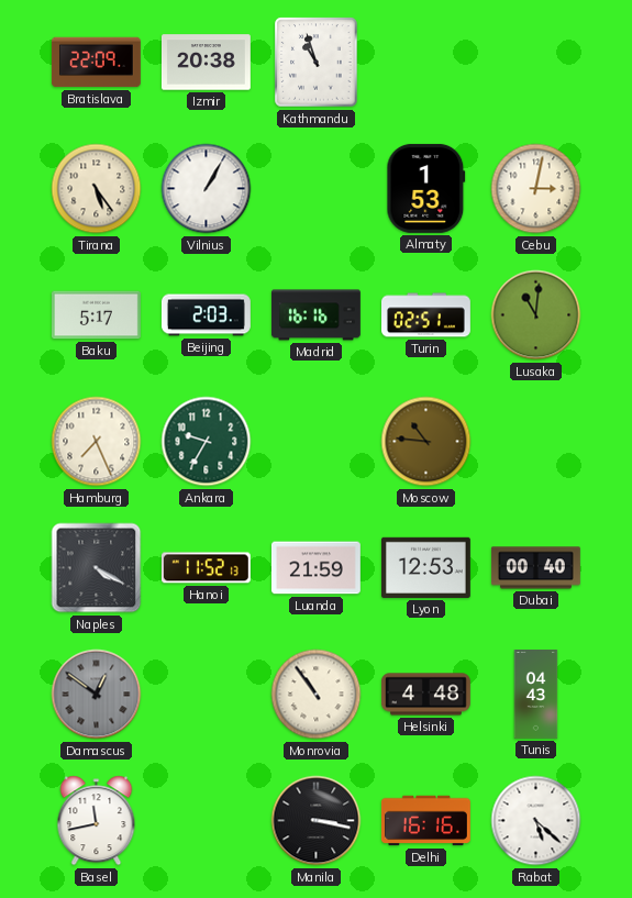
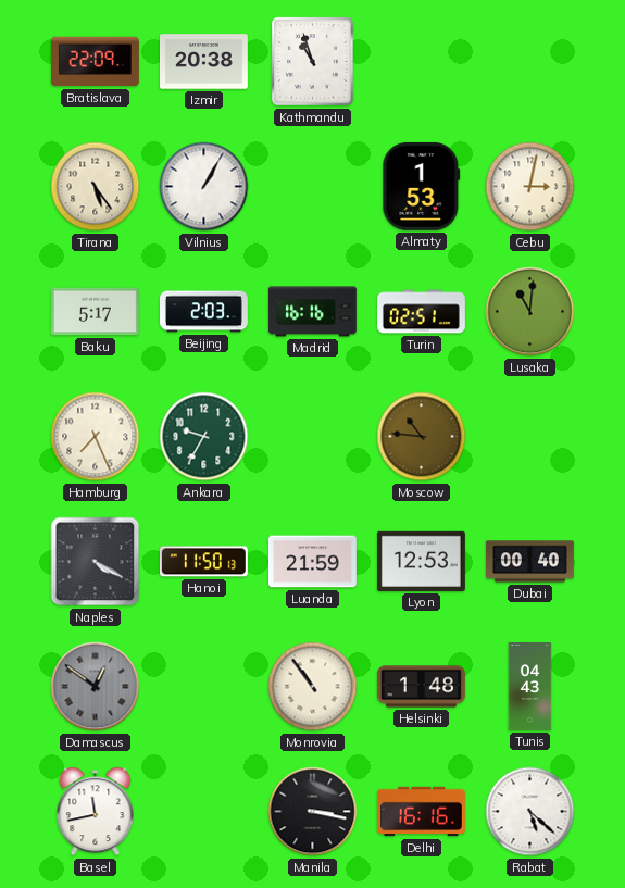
Hanoi: 11:52 -> 11:50
Helsinki: 4:48 -> 1:48
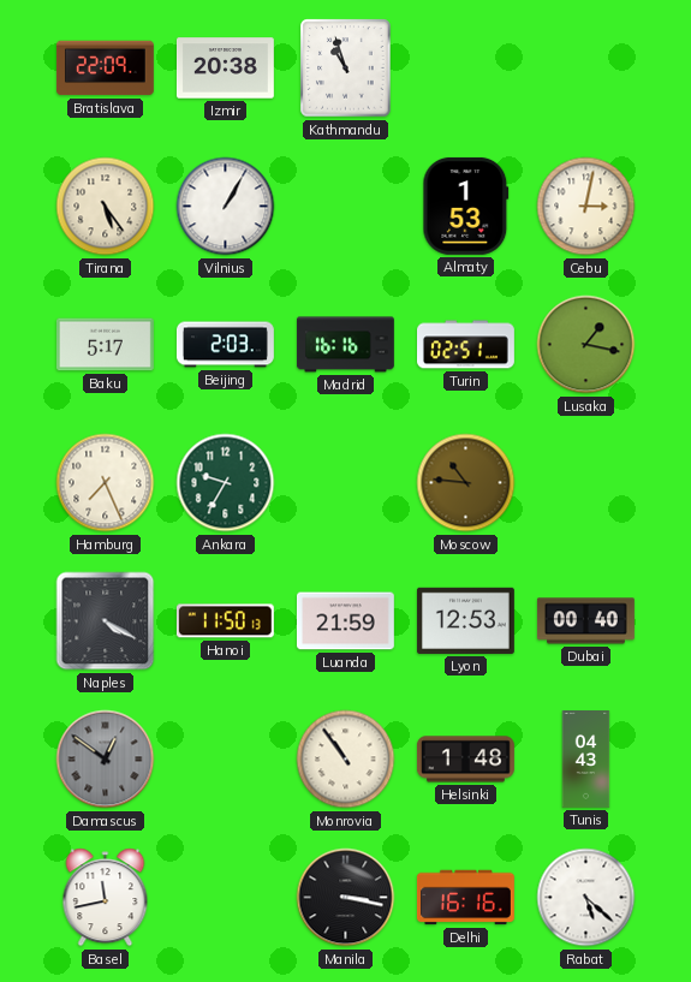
Lusaka: 11:01 -> 1:17
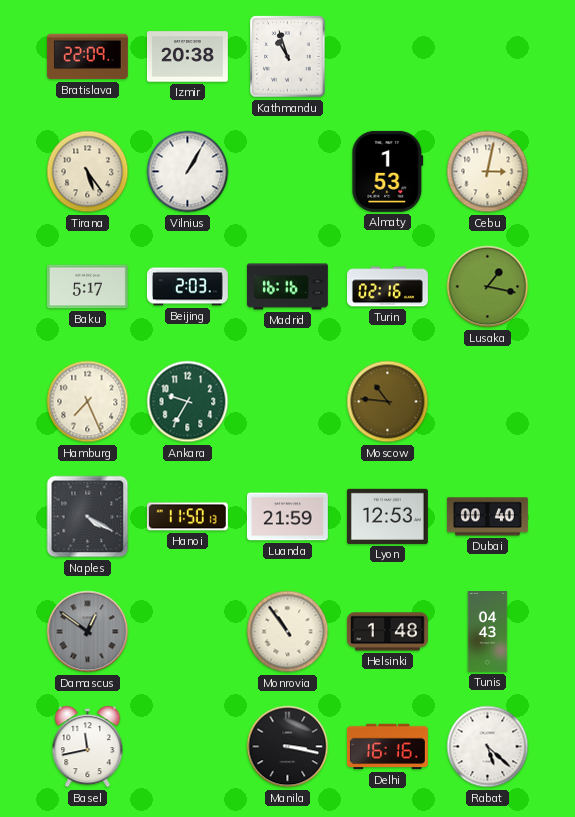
Turin: 02:51 -> 02:16
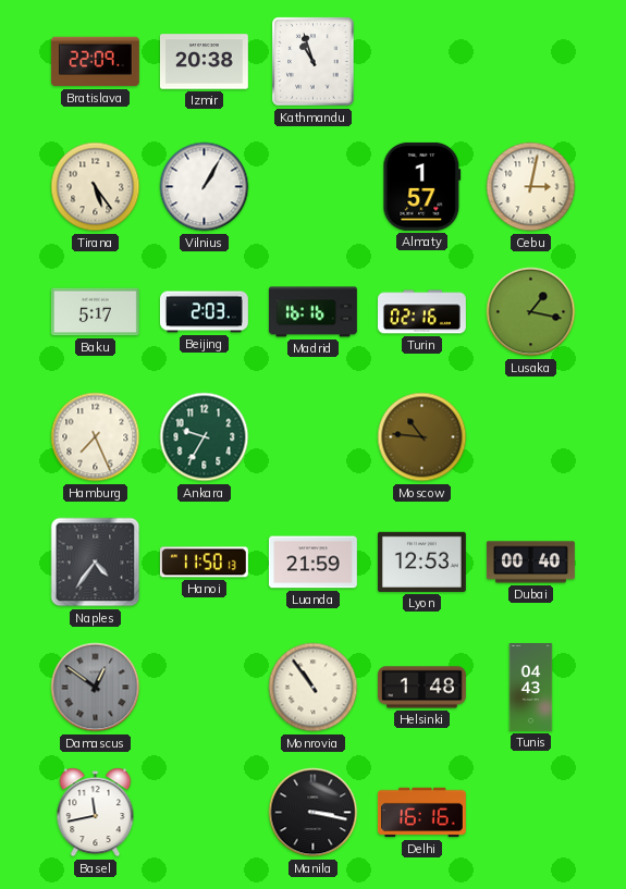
Almaty: 1:53 -> 1:57
Naples: 4:20 -> 4:36
Rabat: 5:22 -> none
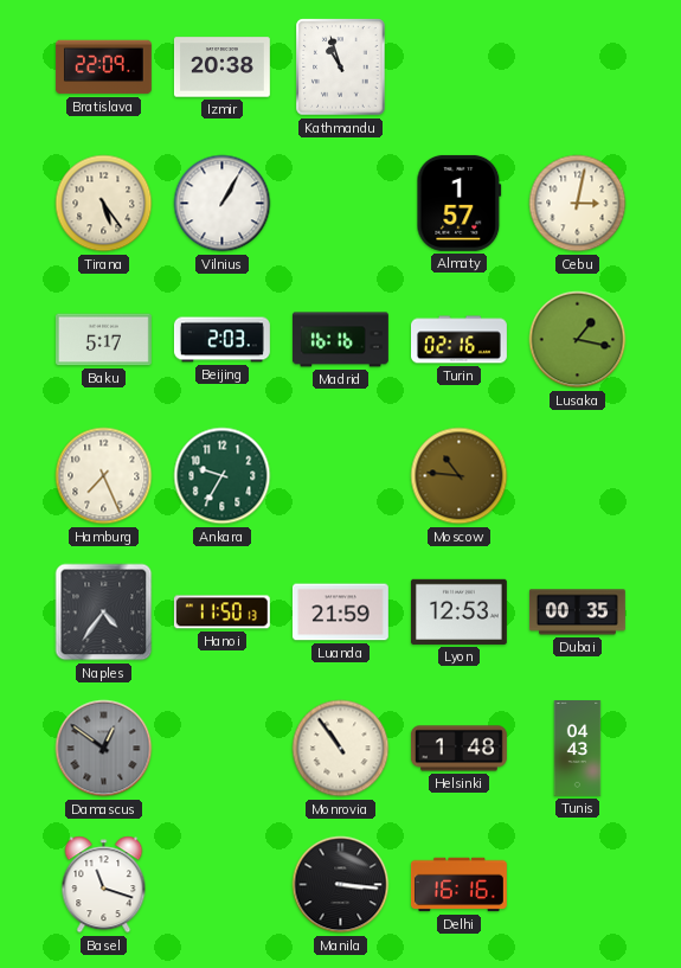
Dubai: 00:40 -> 00:35
Basel: 11:43 -> 11:18
Manila: 3:17 -> 3:16
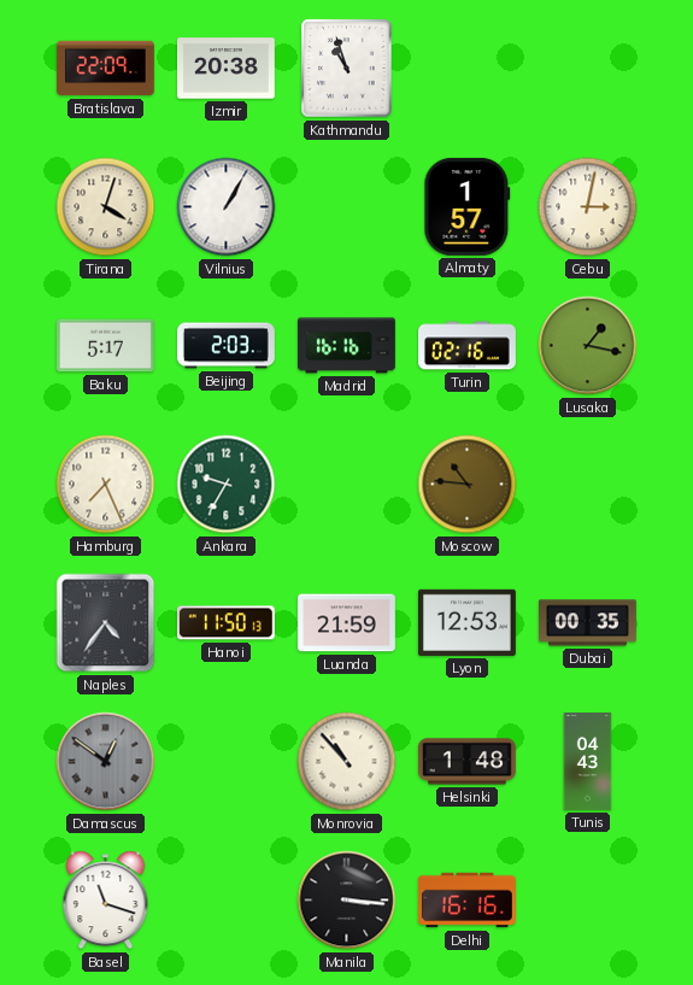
Tirana: 5:24 -> 4:03
Monrovia: 10:54 -> 10:53
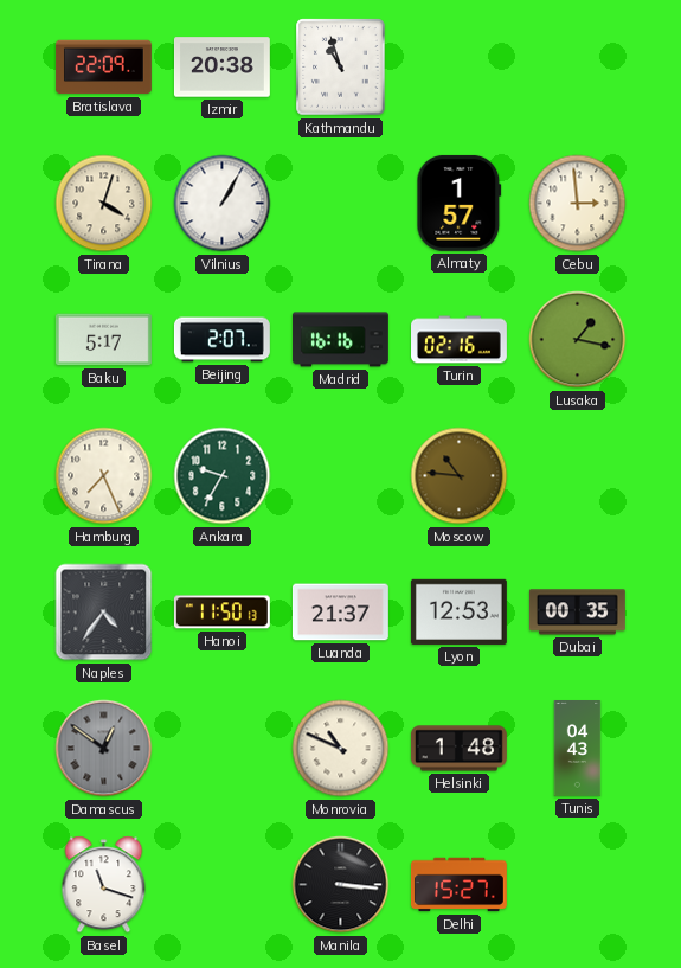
Cebu: 3:02 -> 2:59
Beijing: 2:03 -> 2:07
Luanda: 21:59 -> 21:37
Monrovia: 10:53 -> 10:49
Delhi: 16:16 -> 15:27
